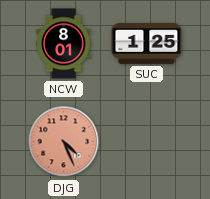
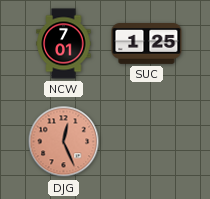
NCW: 8:01 -> 7:01
DJG: 4:26 -> 12:26
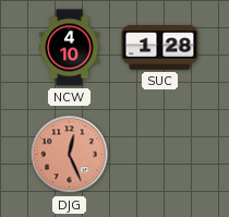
NCW: 7:01 -> 4:10
SUC: 1:25 -> 1:28
